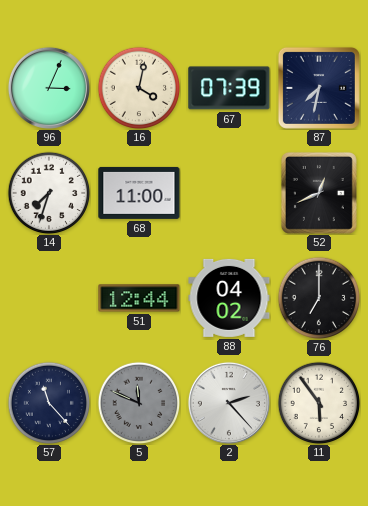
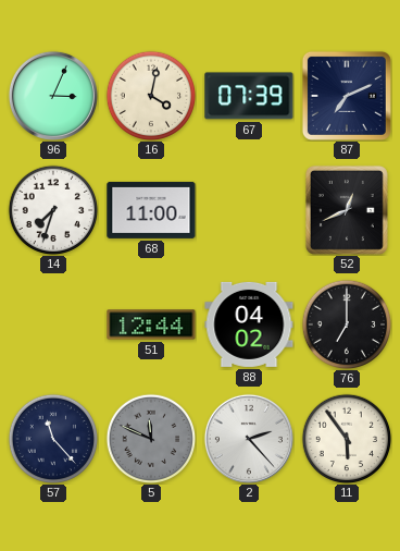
87: 7:32 -> 7:11
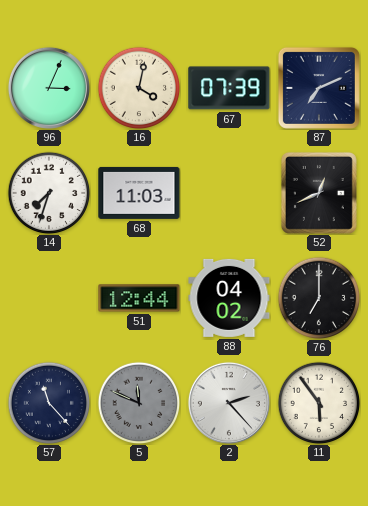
68: 11:00 -> 11:03
